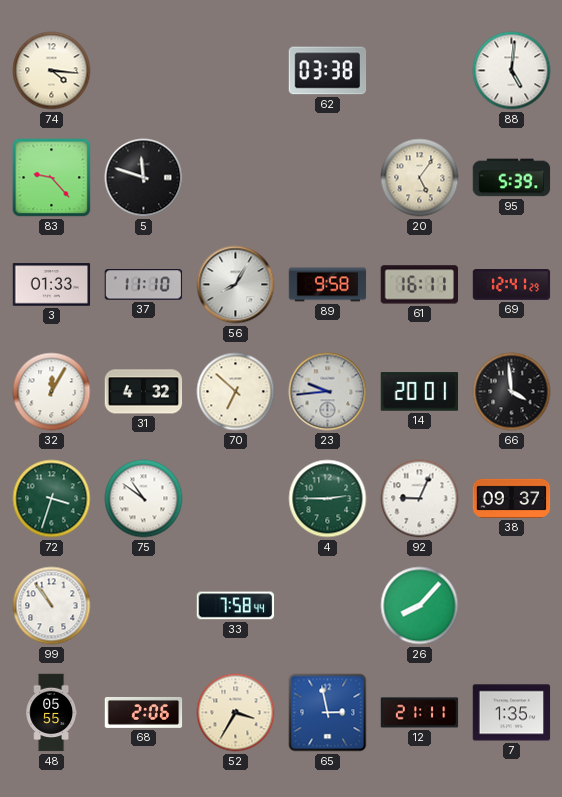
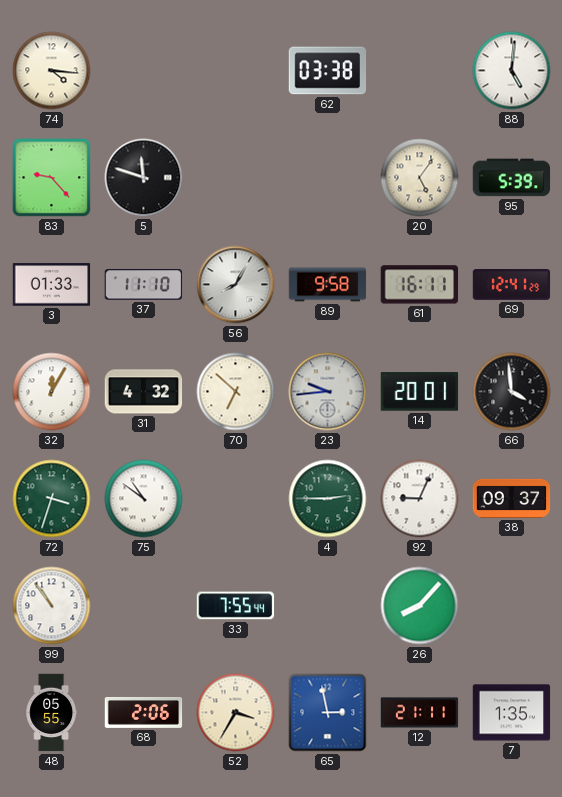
33: 7:58 -> 7:55
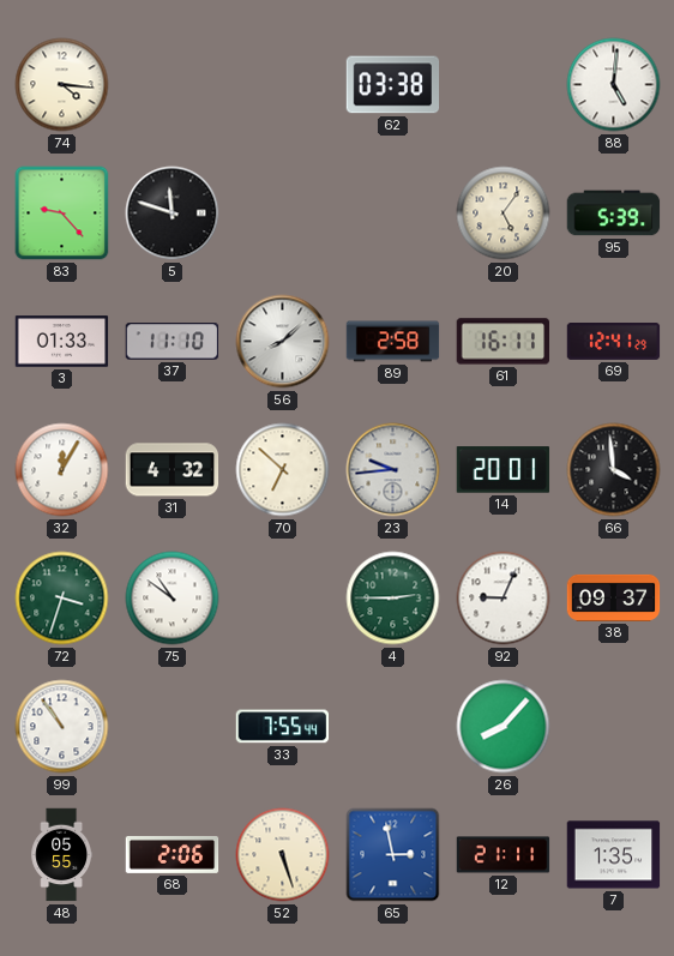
56: 8:05 -> 8:08
89: 9:58 -> 2:58
52: 3:35 -> 5:27
